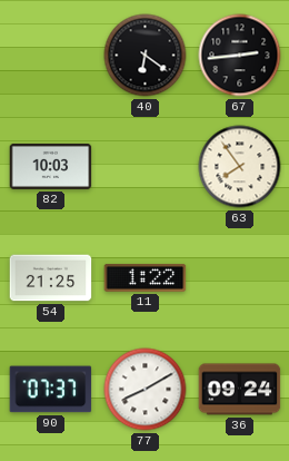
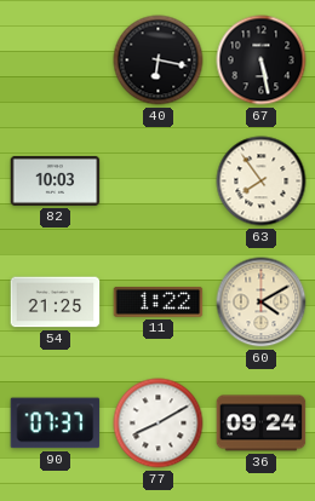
40: 6:21 -> 6:17
67: 2:44 -> 5:28
60: none -> 4:10
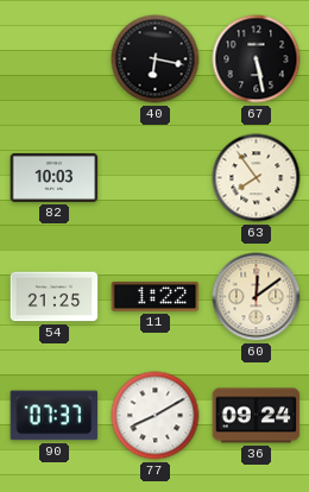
60: 4:10 -> 12:09
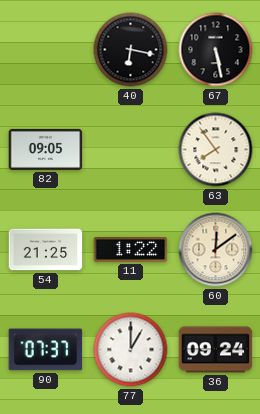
82: 10:03 -> 09:05
77: 8:10 -> 1:00
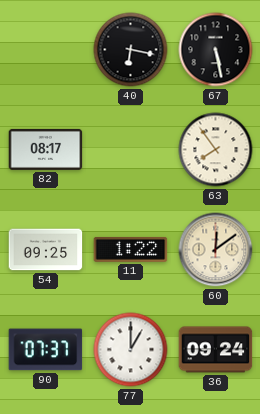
82: 09:05 -> 08:17
54: 21:25 -> 09:25
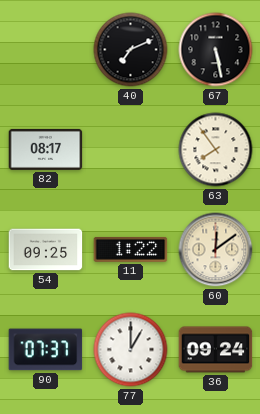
40: 6:17 -> 7:11
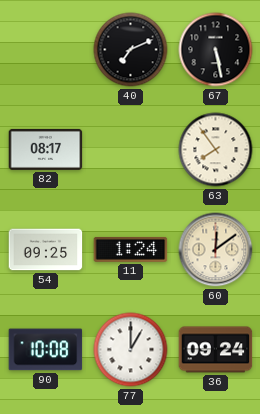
11: 1:22 -> 1:24
90: 07:37 -> 10:08
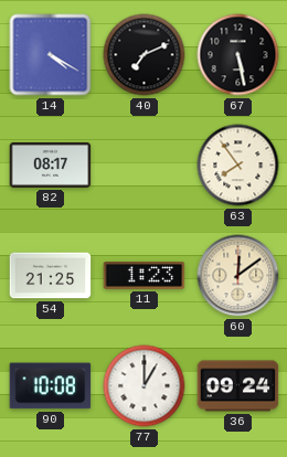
14: none -> 4:20
54: 09:25 -> 21:25
11: 1:24 -> 1:23
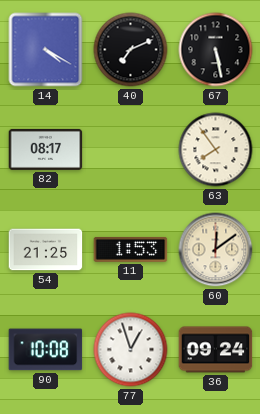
11: 1:23 -> 1:53
77: 1:00 -> 12:57
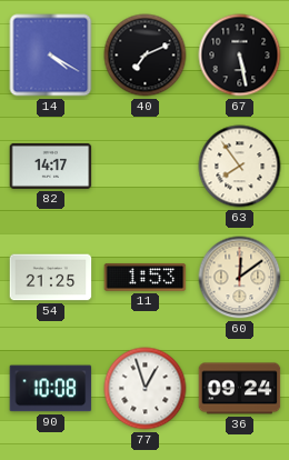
82: 08:17 -> 14:17
